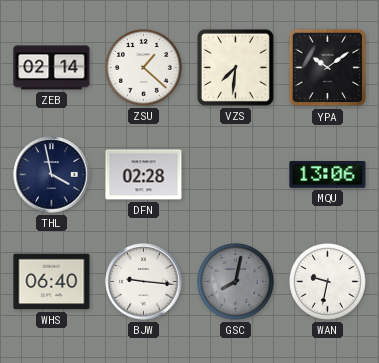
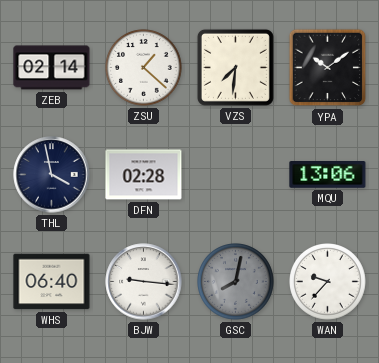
WAN: 9:32 -> 9:37
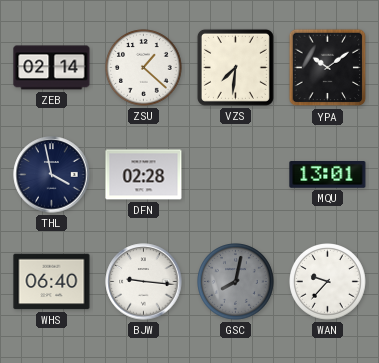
MQU: 13:06 -> 13:01
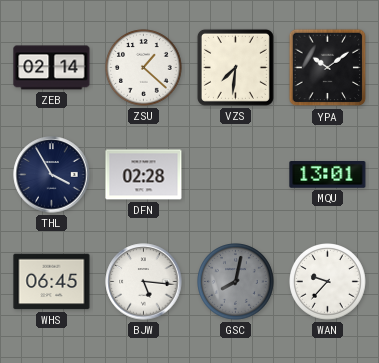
THL: 3:58 -> 3:55
WHS: 06:40 -> 06:45
BJW: 9:16 -> 5:16
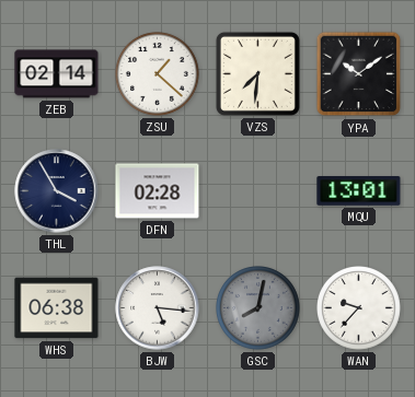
WHS: 06:45 -> 06:38
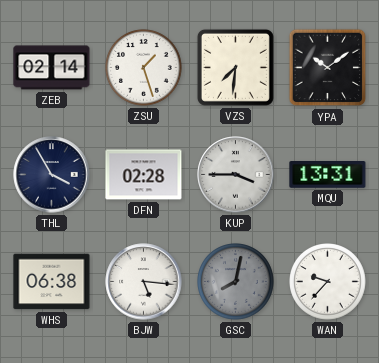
ZSU: 1:22 -> 1:27
KUP: none -> 3:45
MQU: 13:01 -> 13:31
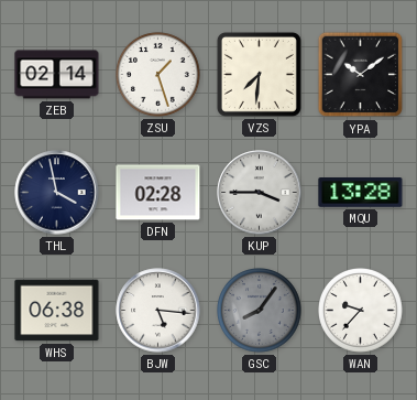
THL: 3:55 -> 3:58
MQU: 13:31 -> 13:28
GSC: 8:02 -> 8:06
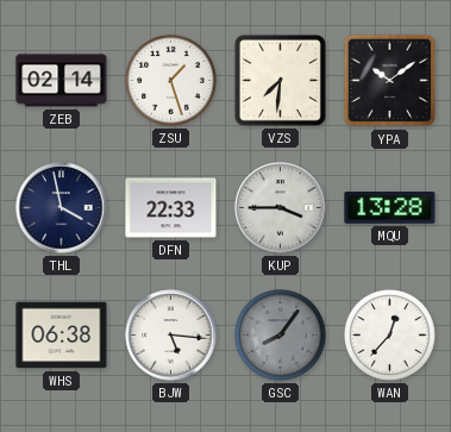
DFN: 02:28 -> 22:33
WAN: 9:37 -> 12:37
